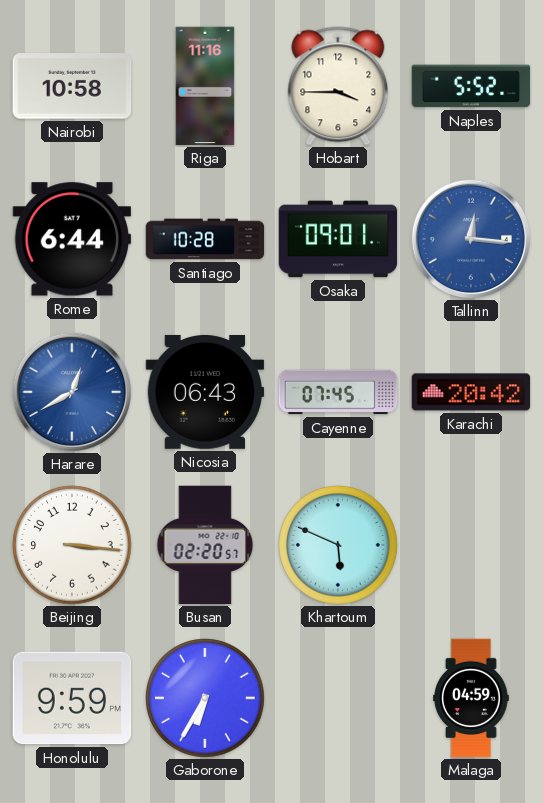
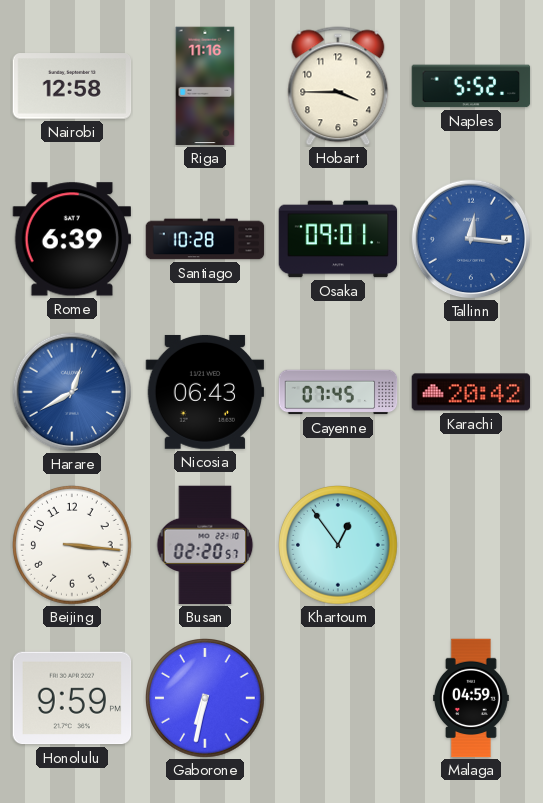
Nairobi: 10:58 -> 12:58
Rome: 6:44 -> 6:39
Khartoum: 5:49 -> 12:54
Gaborone: 6:35 -> 6:32
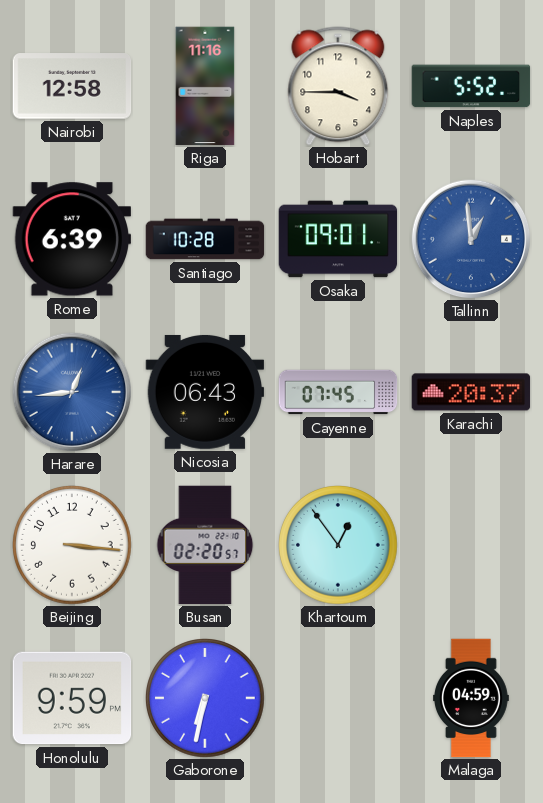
Tallinn: 12:16 -> 12:59
Harare: 12:40 -> 12:44
Karachi: 20:42 -> 20:37
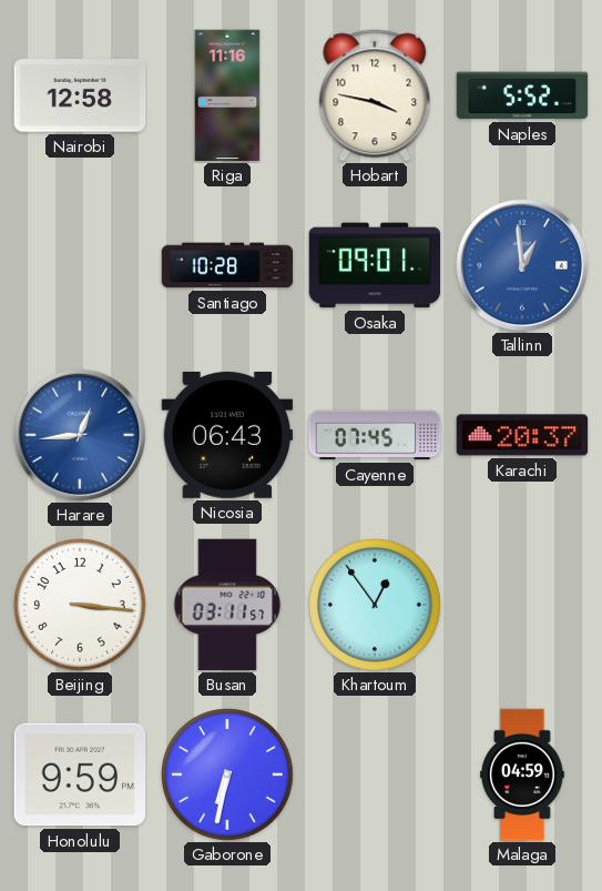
Hobart: 3:45 -> 3:47
Rome: 6:39 -> none
Busan: 02:20 -> 03:11
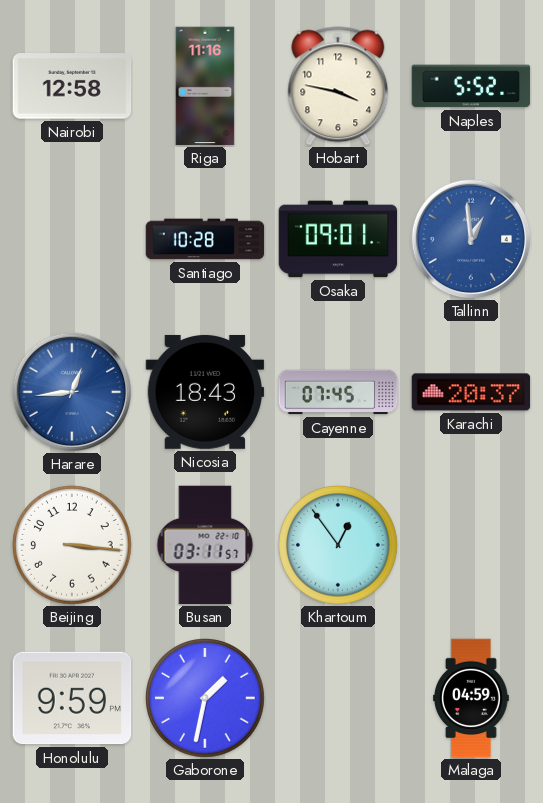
Nicosia: 06:43 -> 18:43
Gaborone: 6:32 -> 1:32
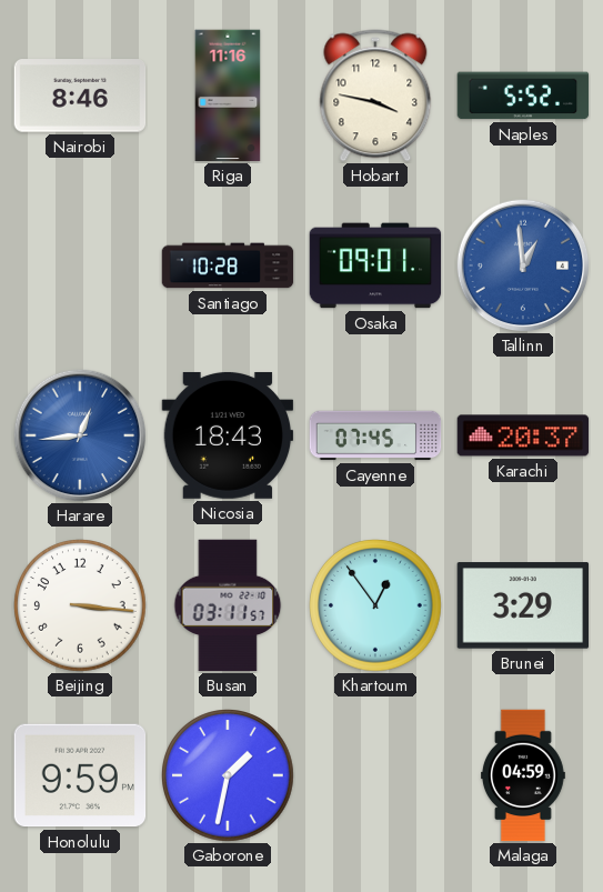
Nairobi: 12:58 -> 8:46
Brunei: none -> 3:29
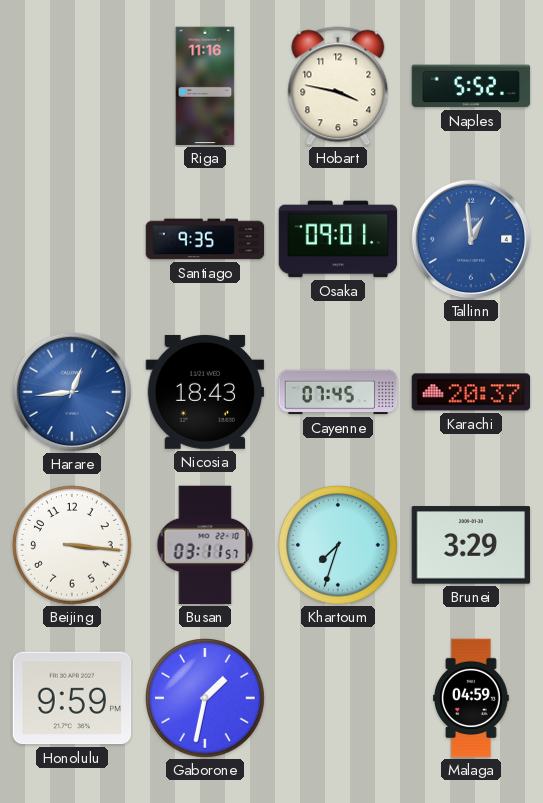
Nairobi: 8:46 -> none
Santiago: 10:28 -> 9:35
Khartoum: 12:54 -> 7:33
